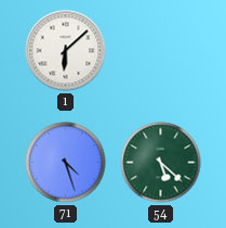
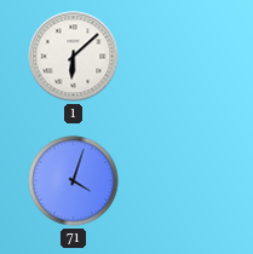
71: 4:27 -> 4:03
54: 5:22 -> none
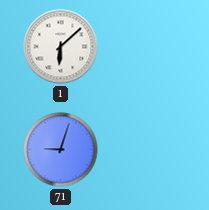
71: 4:03 -> 9:03
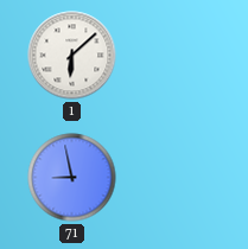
71: 9:03 -> 8:58
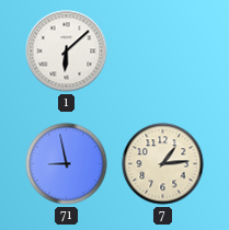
7: none -> 1:14
